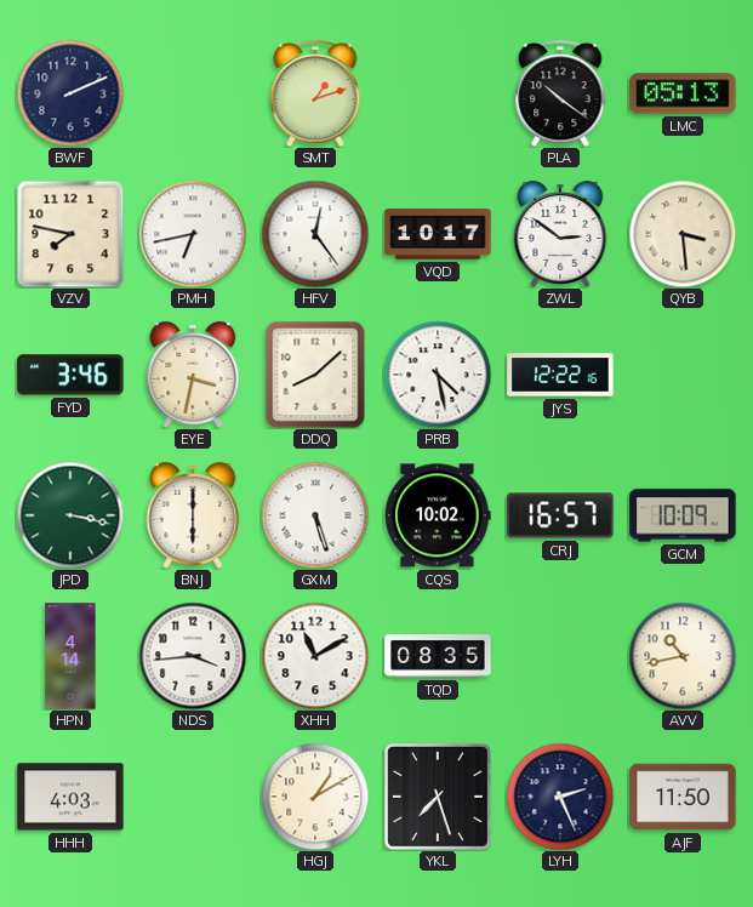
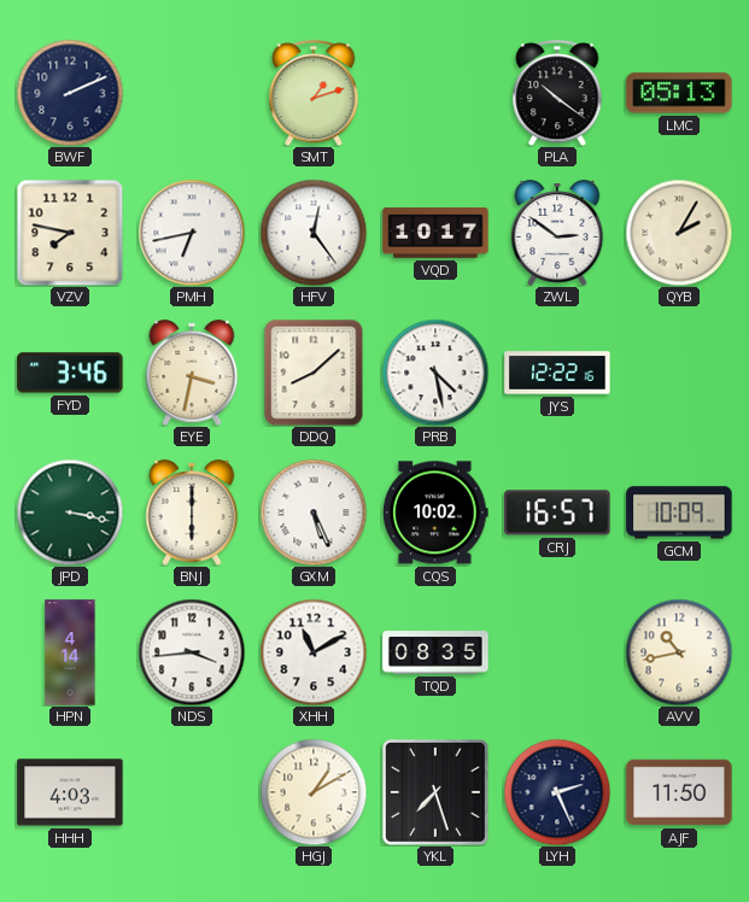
QYB: 3:29 -> 2:05
GXM: 5:27 -> 5:26
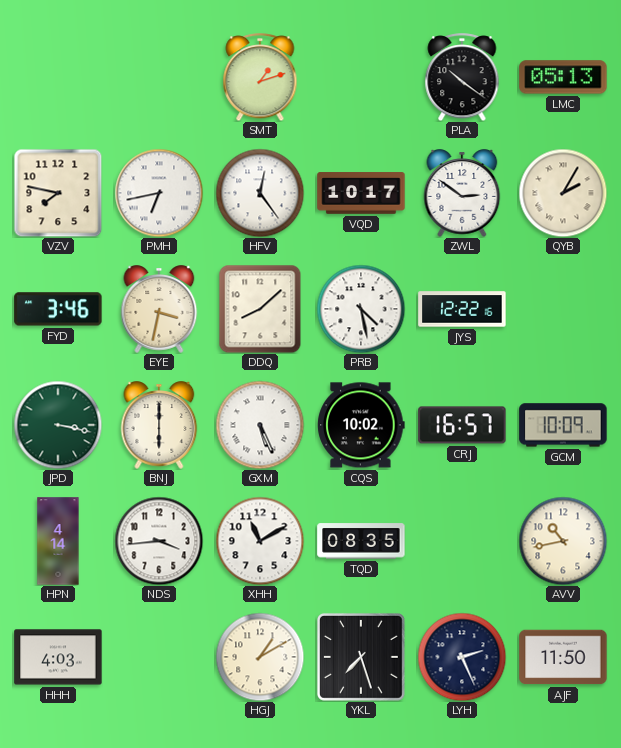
BWF: 2:11 -> none
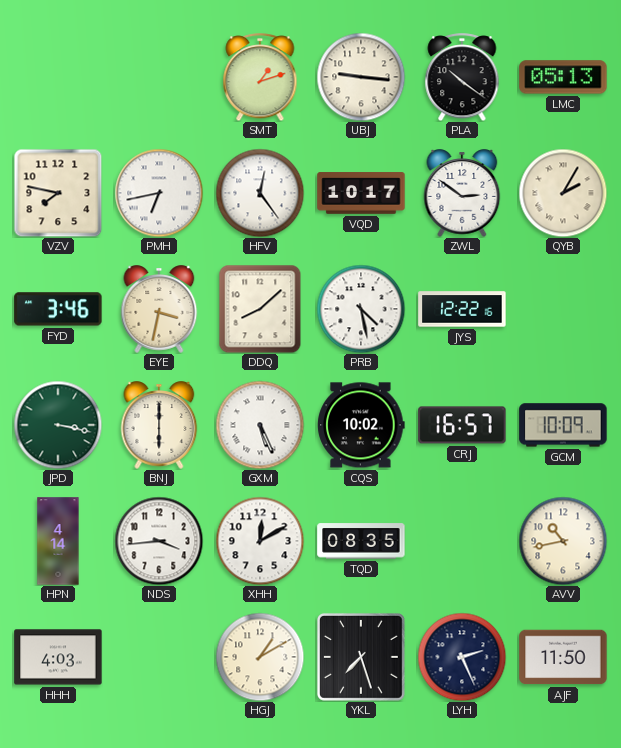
UBJ: none -> 9:16
XHH: 11:10 -> 12:10
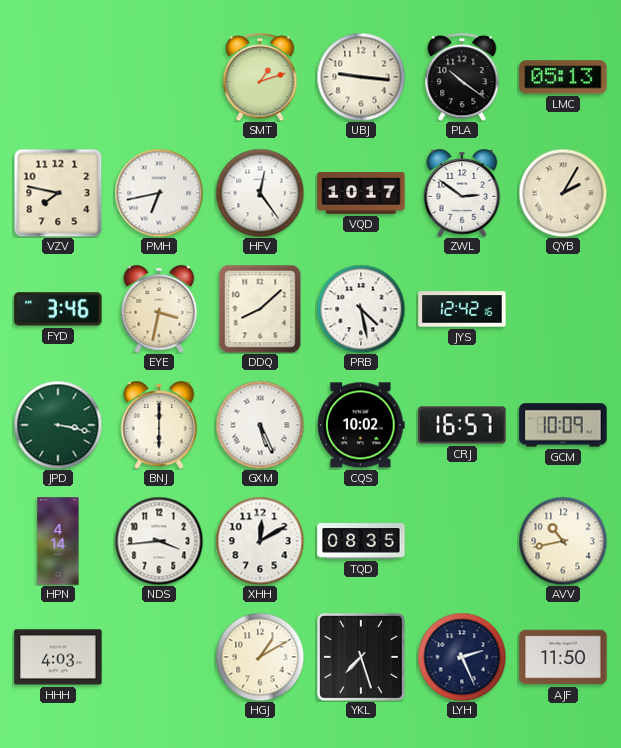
JYS: 12:22 -> 12:42
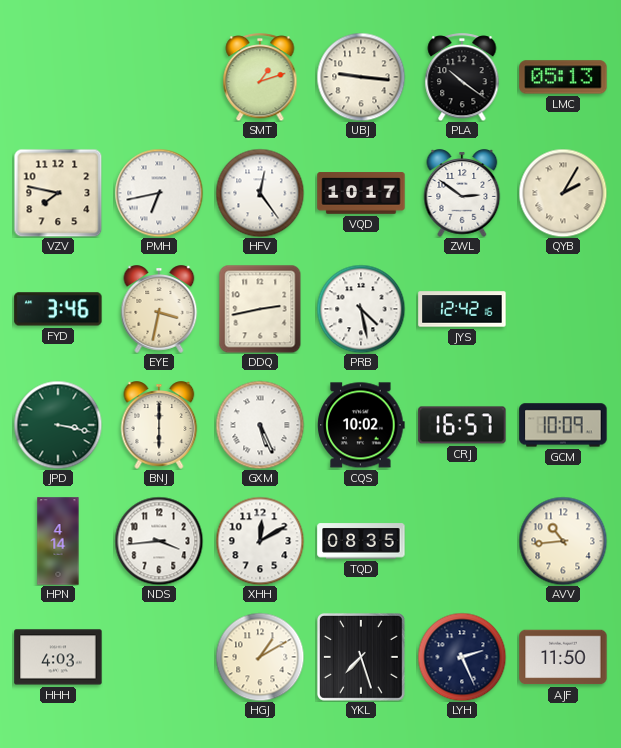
DDQ: 8:08 -> 2:43
AVV: 10:43 -> 10:44
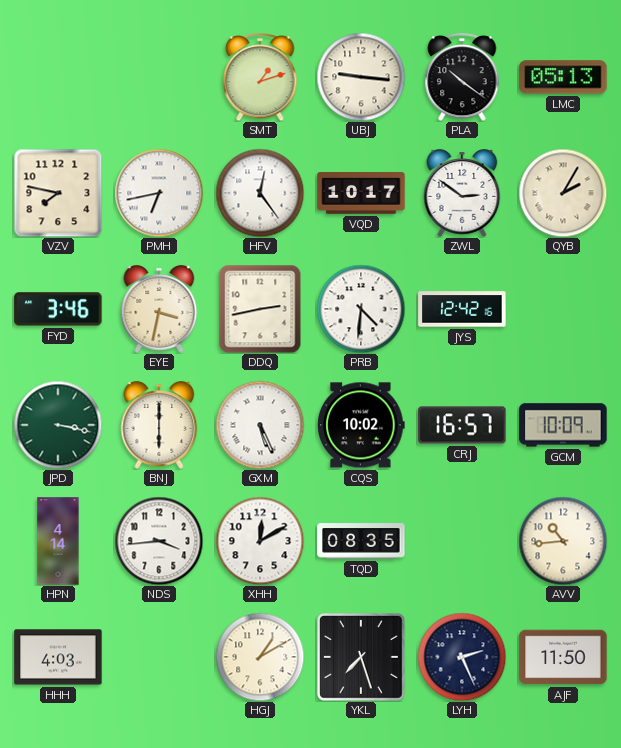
PRB: 4:28 -> 4:31
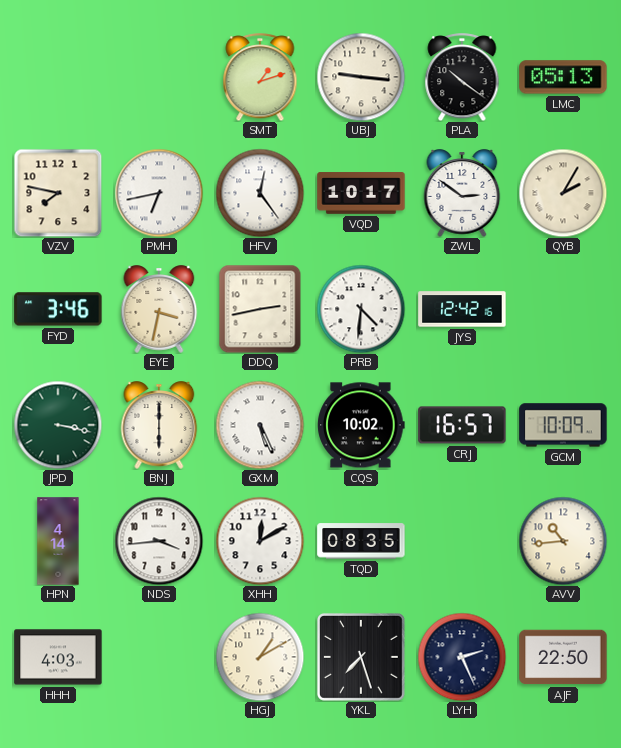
AJF: 11:50 -> 22:50
